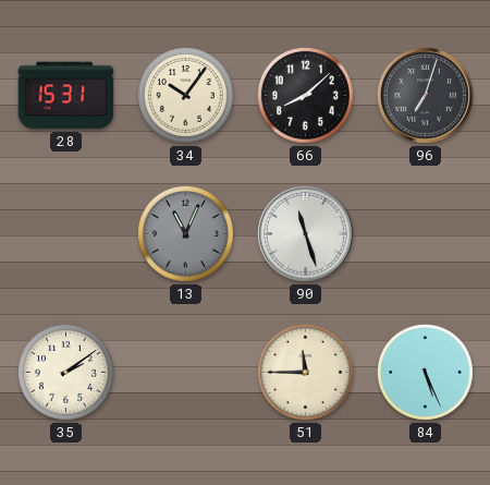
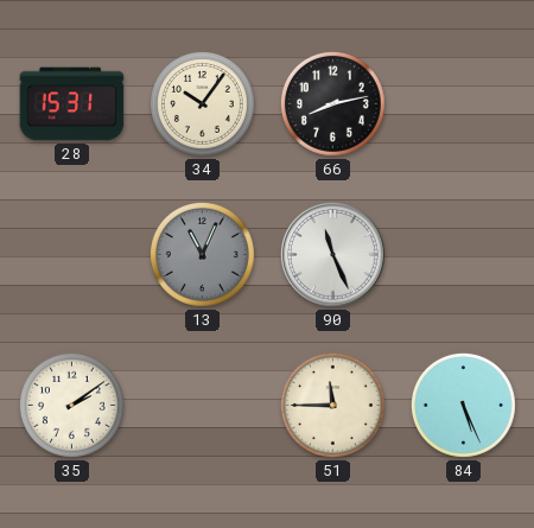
66: 8:08 -> 8:13
96: 7:03 -> none
90: 11:27 -> 11:26
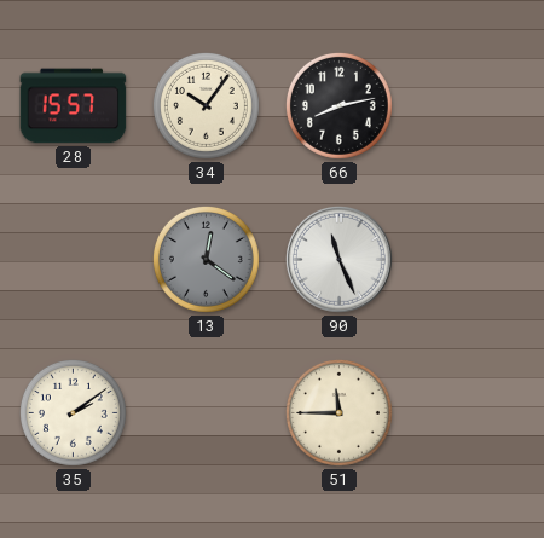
28: 15:31 -> 15:57
13: 11:04 -> 12:21
84: 5:26 -> none
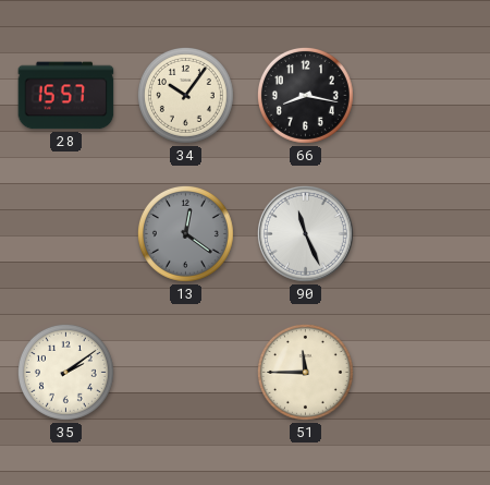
66: 8:13 -> 8:17
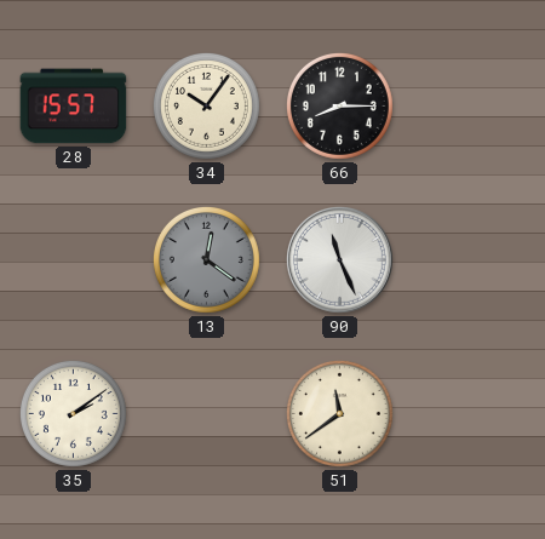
66: 8:17 -> 8:15
51: 11:45 -> 11:39
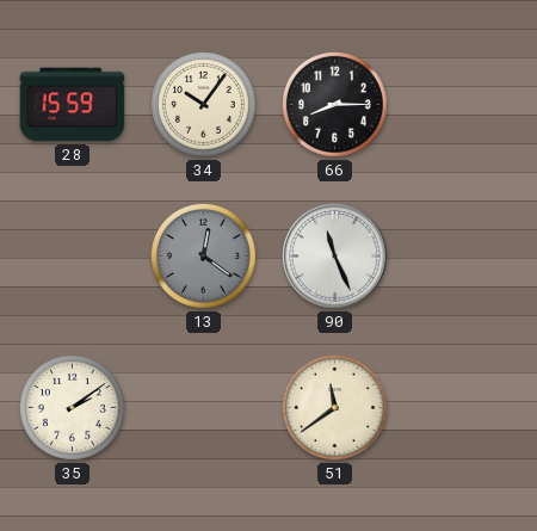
28: 15:57 -> 15:59
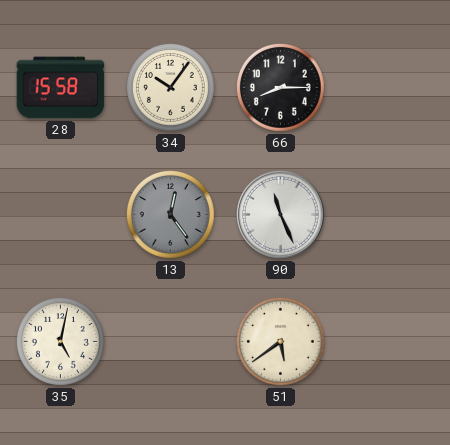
28: 15:59 -> 15:58
13: 12:21 -> 12:24
35: 2:09 -> 5:02
51: 11:39 -> 5:39
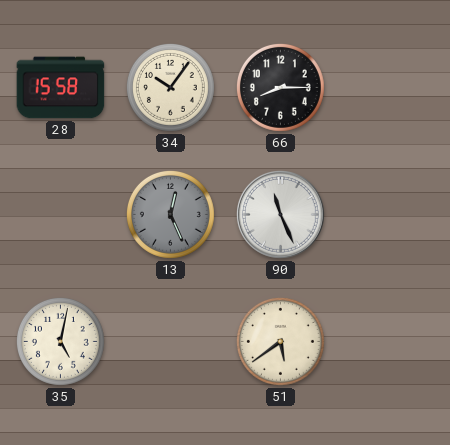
13: 12:24 -> 12:26
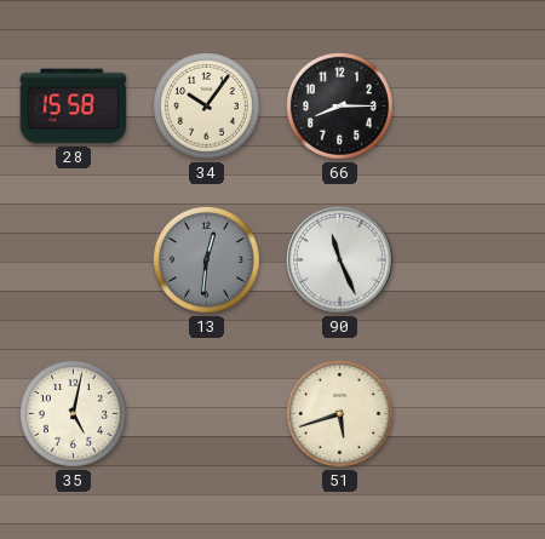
13: 12:26 -> 12:31
51: 5:39 -> 5:42
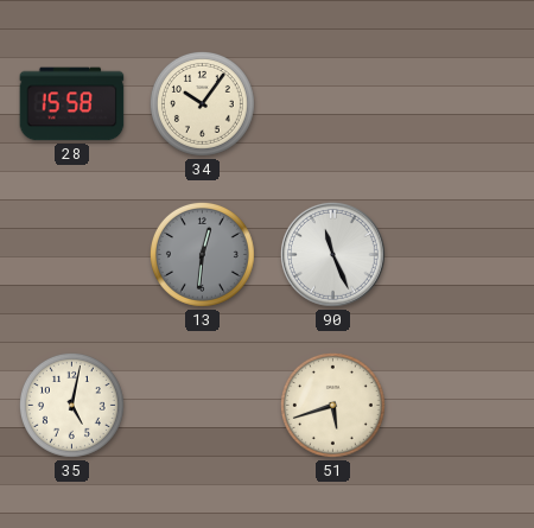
66: 8:15 -> none
